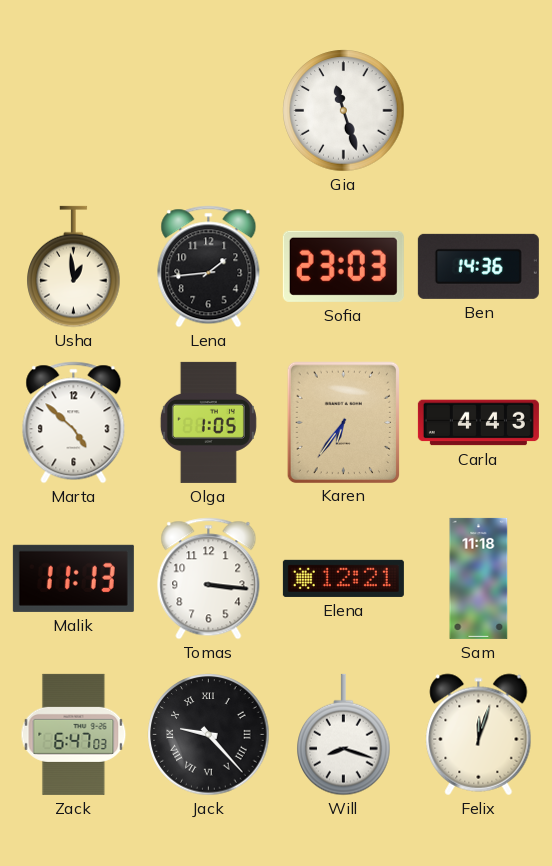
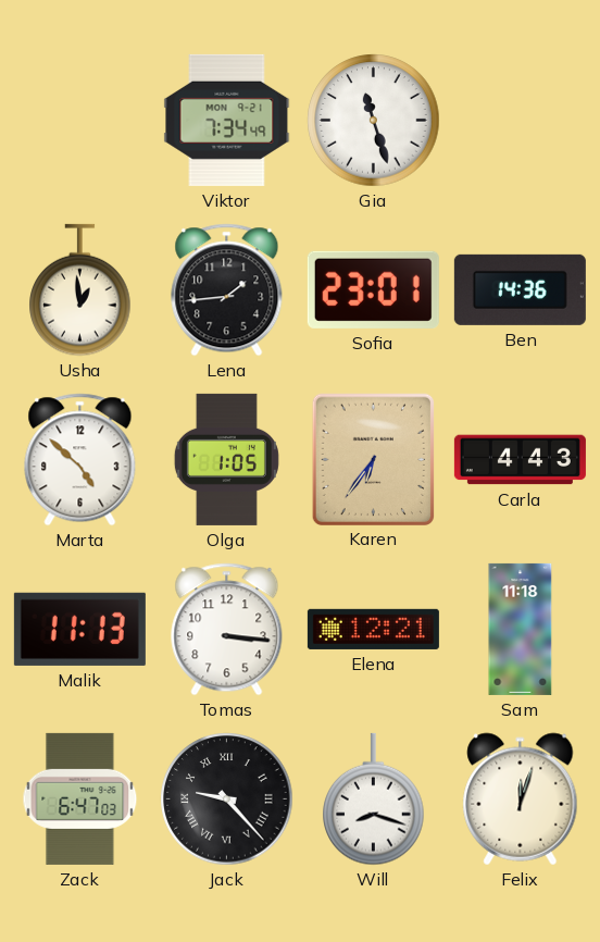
Viktor: none -> 7:34
Sofia: 23:03 -> 23:01
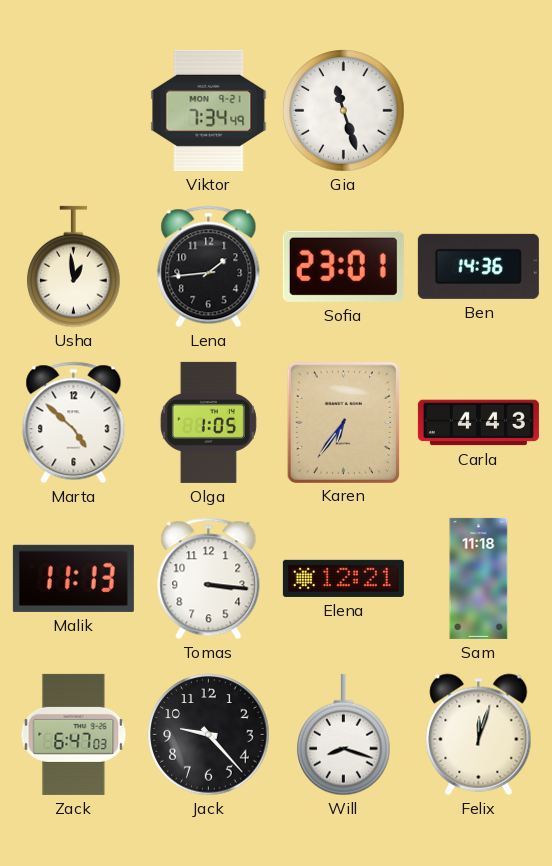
Jack numerals: Roman -> Arabic
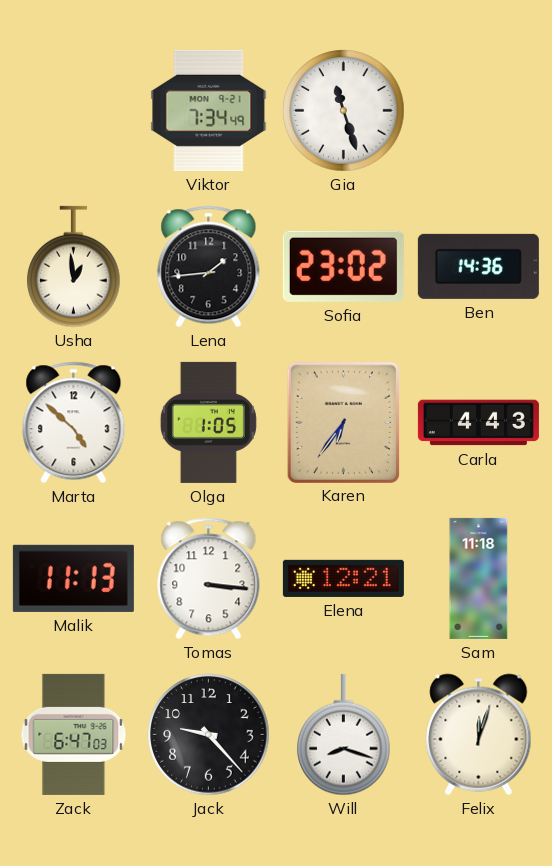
Sofia: 23:01 -> 23:02
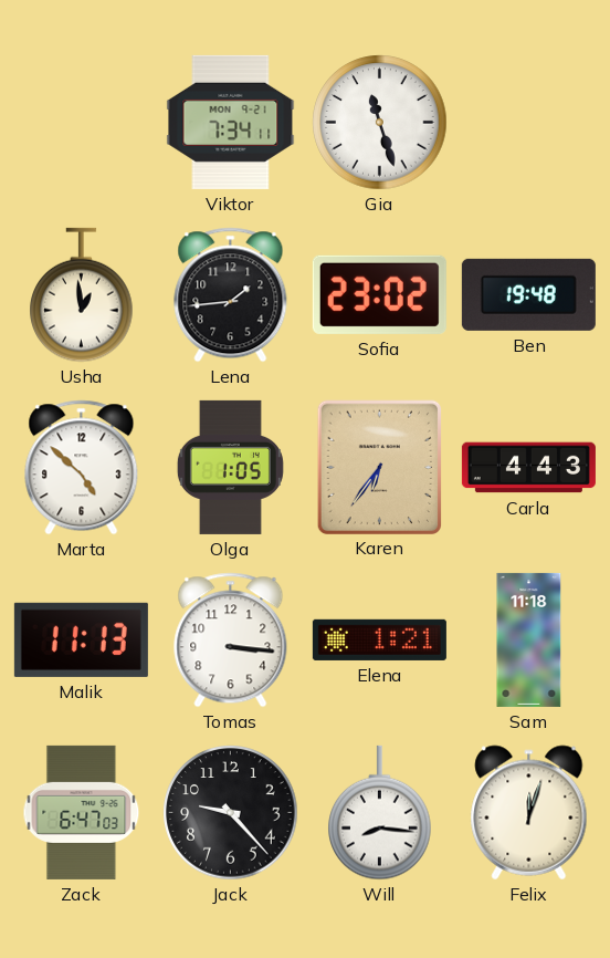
Viktor: 7:34:49 -> 7:34:11
Ben: 14:36 -> 19:48
Elena: 12:21 -> 1:21
Will: 8:18 -> 8:16
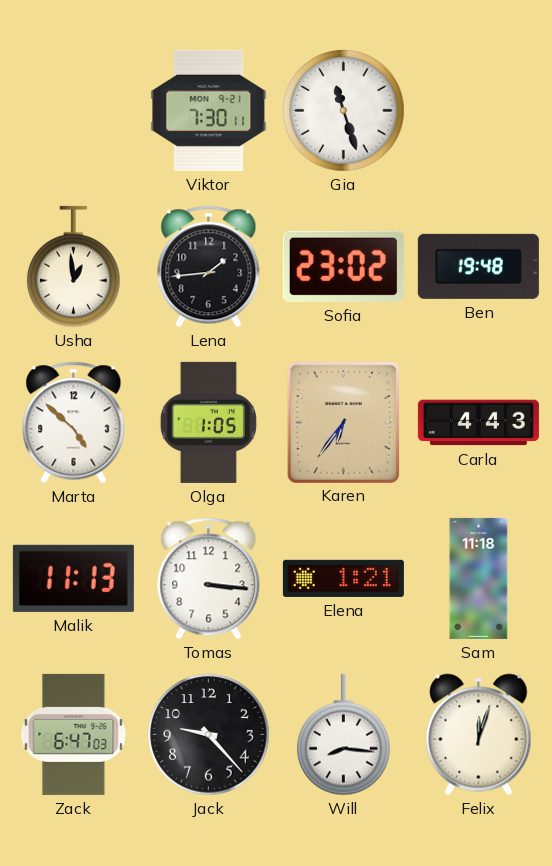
Viktor: 7:34 -> 7:30
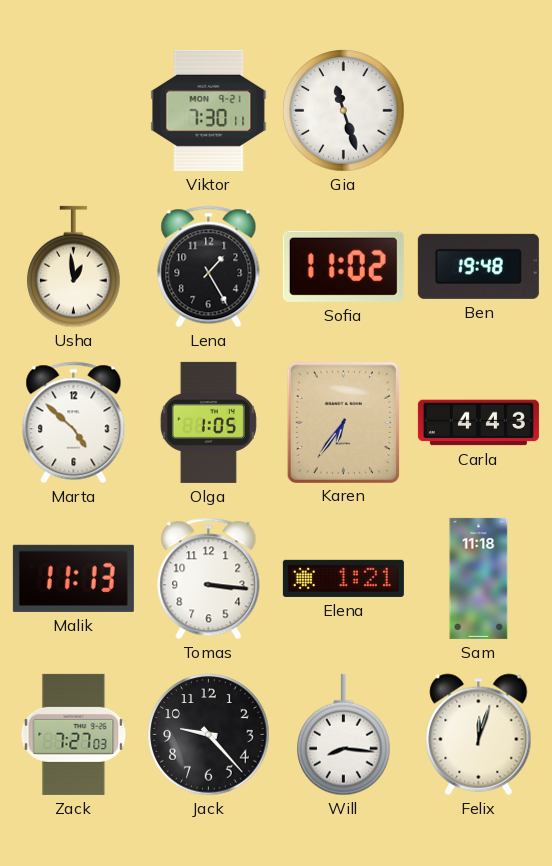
Lena: 1:44 -> 1:25
Sofia: 23:02 -> 11:02
Zack: 6:47 -> 7:27
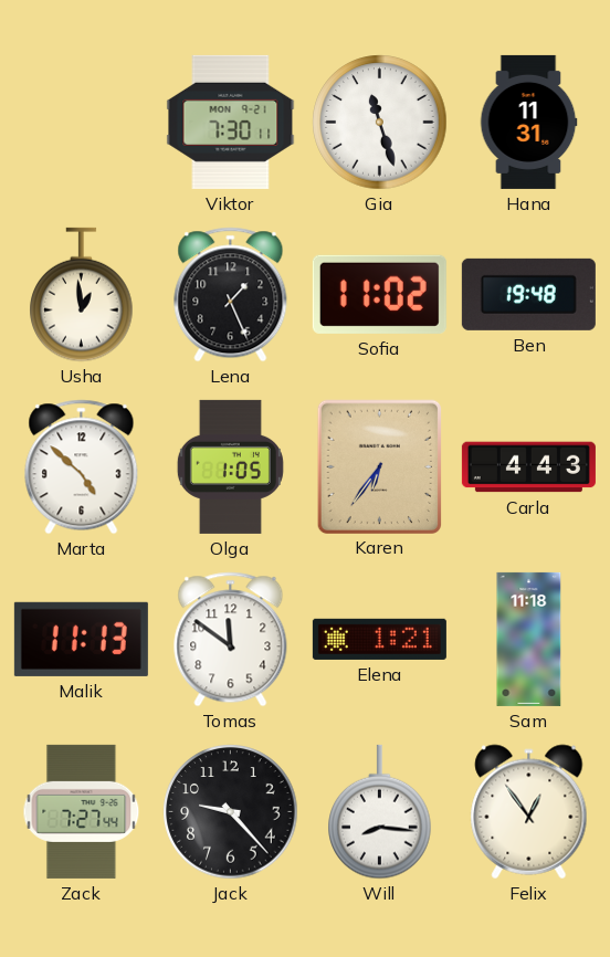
Hana: none -> 11:31
Lena: 1:25 -> 1:26
Tomas: 3:16 -> 11:51
Zack: 7:27:03 -> 7:27:44
Felix: 12:03 -> 12:54
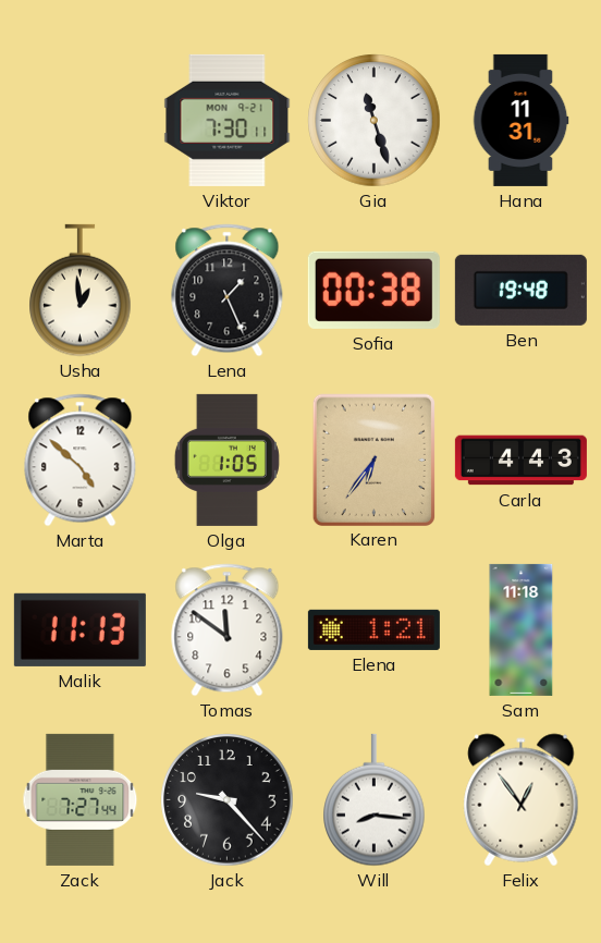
Sofia: 11:02 -> 00:38
